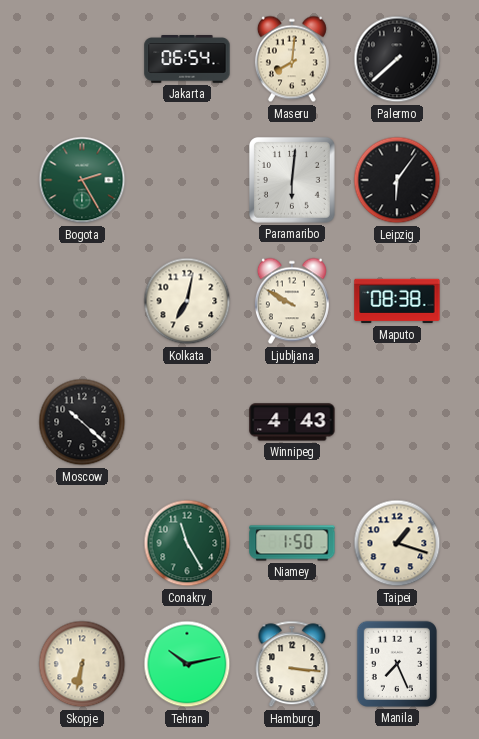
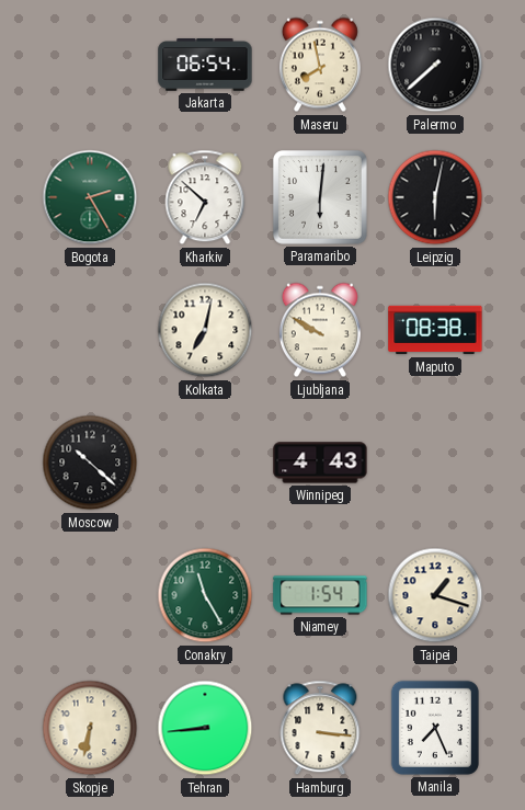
Maseru: 8:01 -> 7:58
Kharkiv: none -> 6:52
Leipzig: 6:06 -> 6:02
Niamey: 1:50 -> 1:54
Tehran: 10:13 -> 8:44
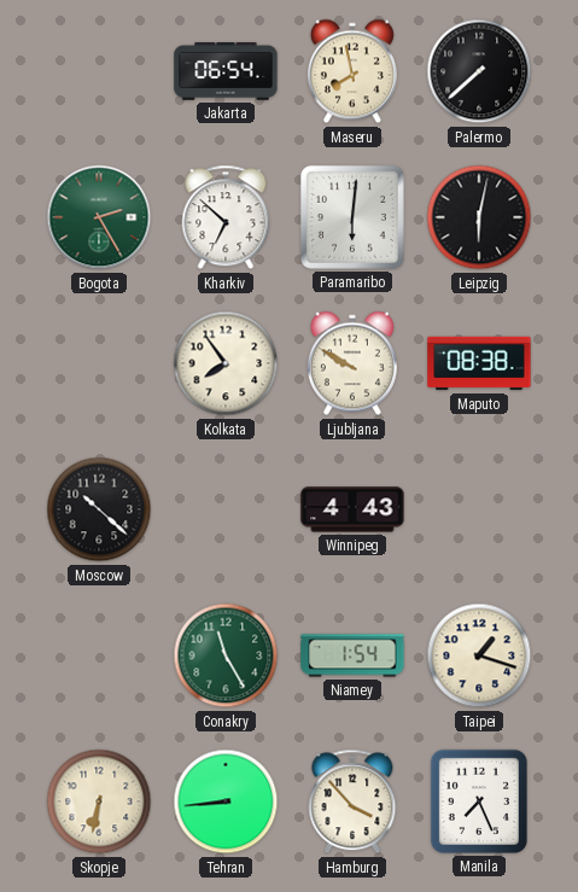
Kolkata: 7:02 -> 7:54
Hamburg: 3:16 -> 3:53
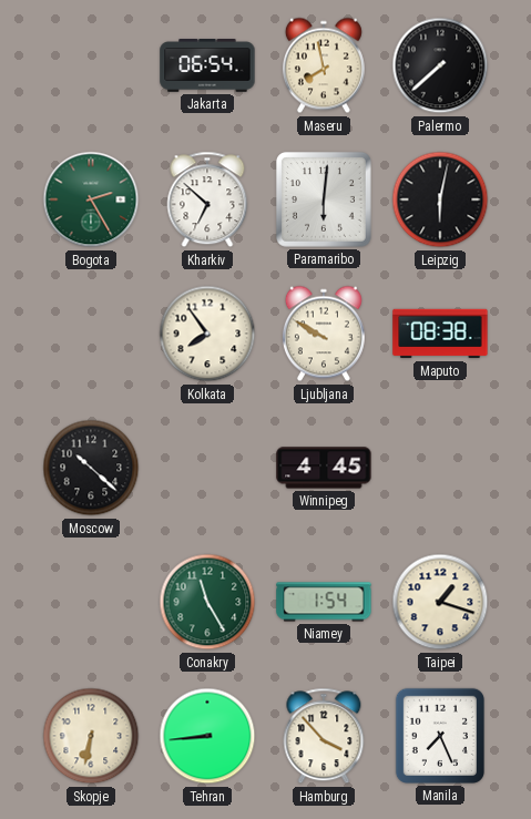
Winnipeg: 4:43 -> 4:45
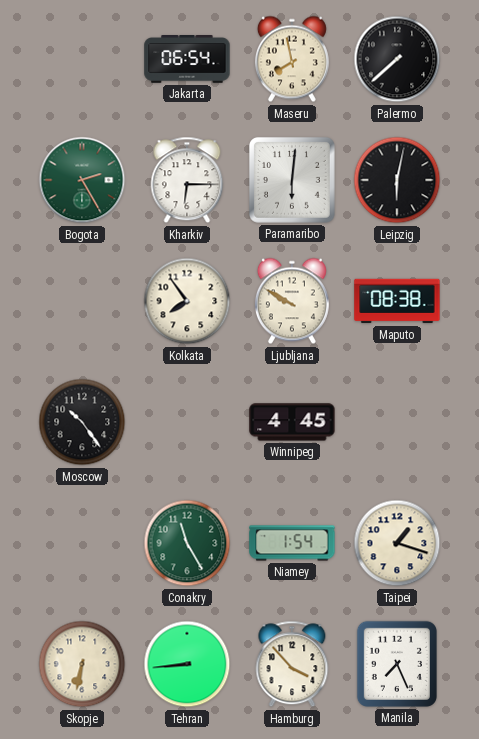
Kharkiv: 6:52 -> 6:15
Moscow: 10:22 -> 10:24
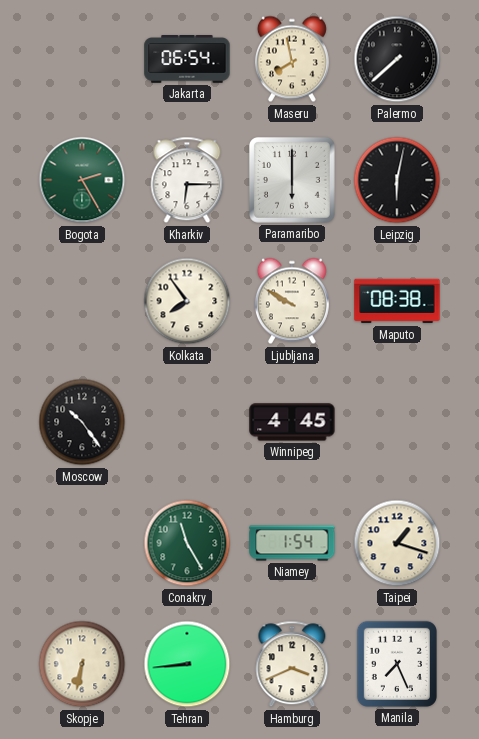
Paramaribo: 6:01 -> 6:00
Hamburg: 3:53 -> 3:41
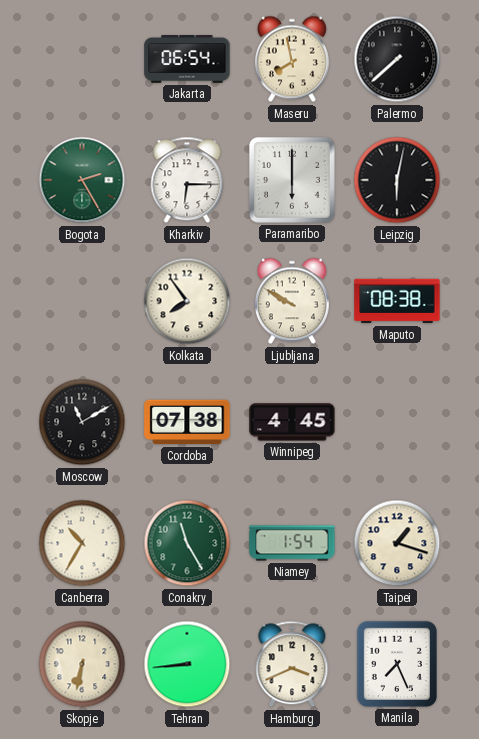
Moscow: 10:24 -> 11:10
Cordoba: none -> 07:38
Canberra: none -> 10:35
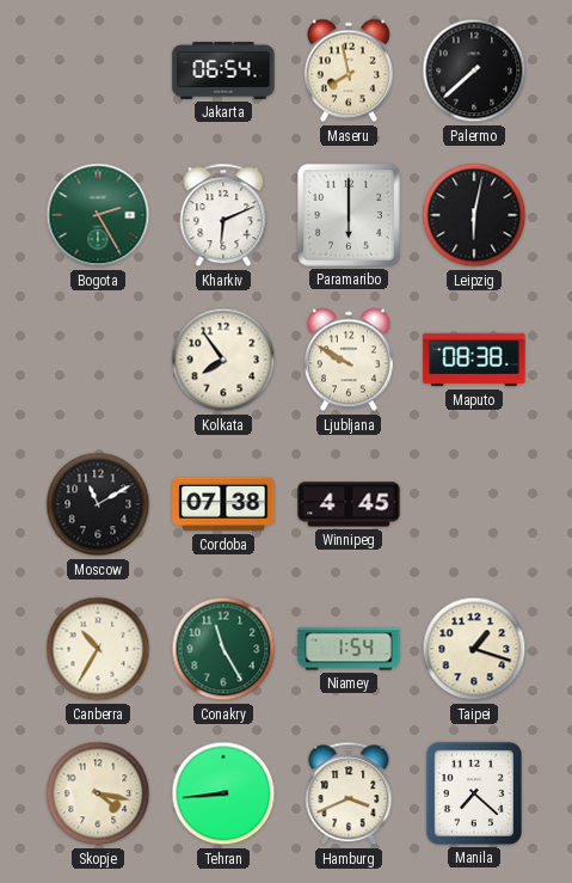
Kharkiv: 6:15 -> 6:11
Skopje: 6:32 -> 4:17
Manila: 7:26 -> 7:22
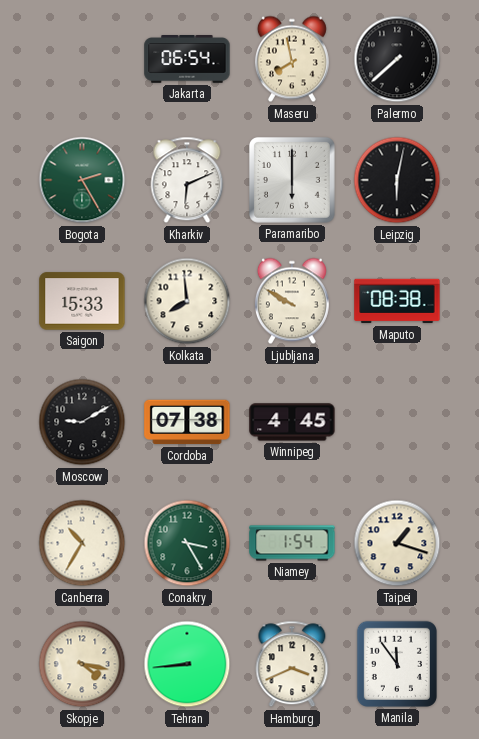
Saigon: none -> 15:33
Kolkata: 7:54 -> 7:59
Moscow: 11:10 -> 9:10
Conakry: 11:25 -> 3:25
Manila: 7:22 -> 11:54
